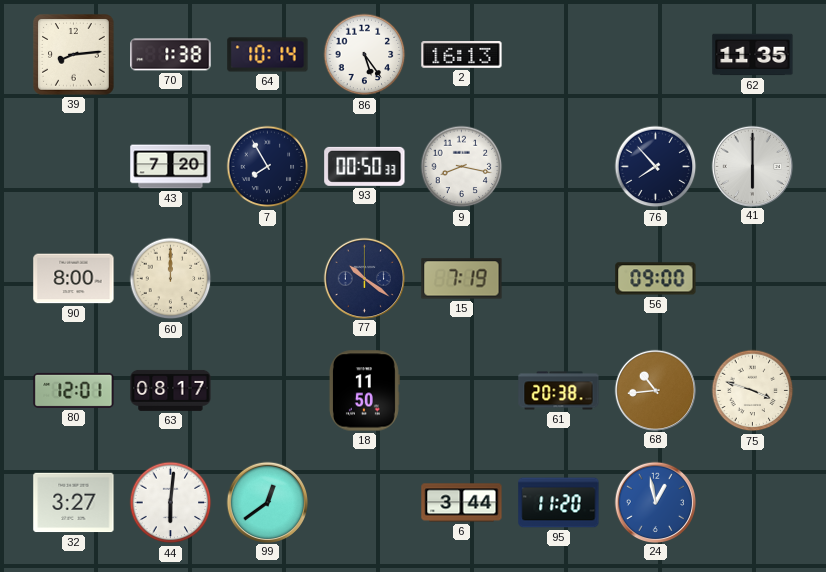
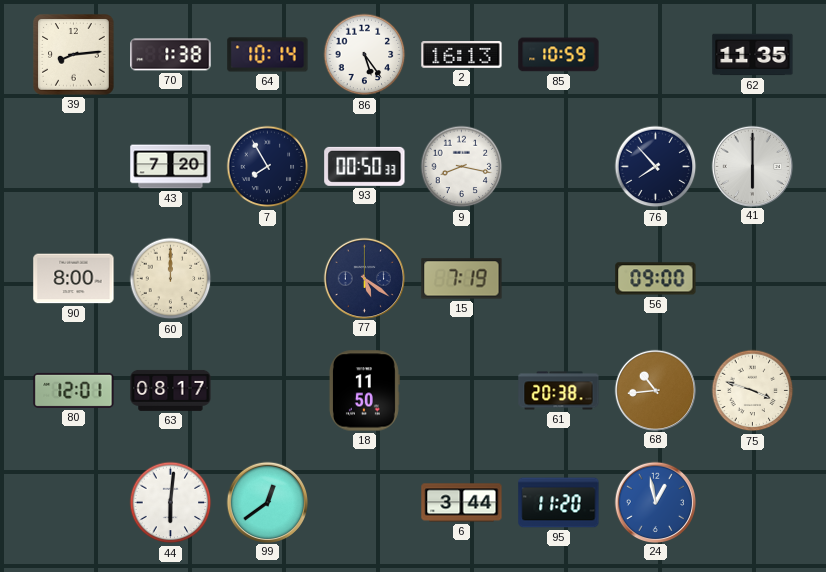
85: none -> 10:59
77: 10:21 -> 5:21
32: 3:27 -> none
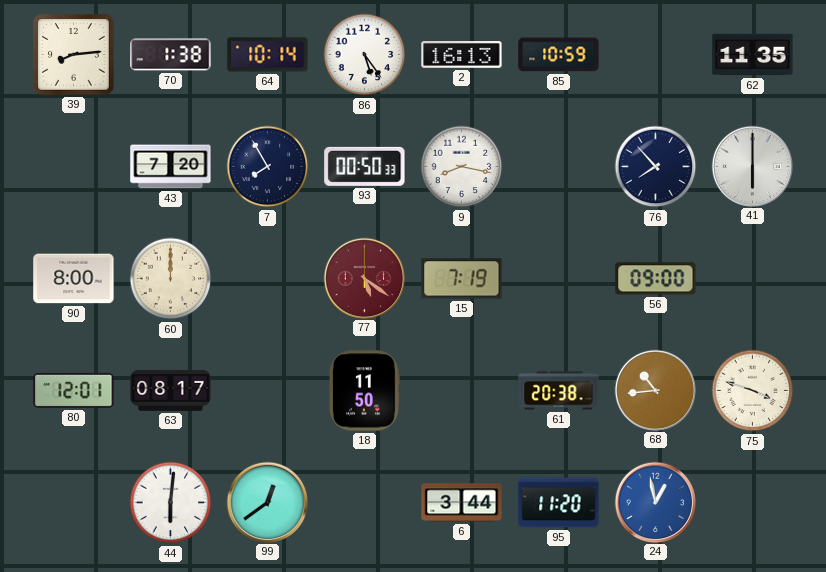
77 dial: navy -> burgundy
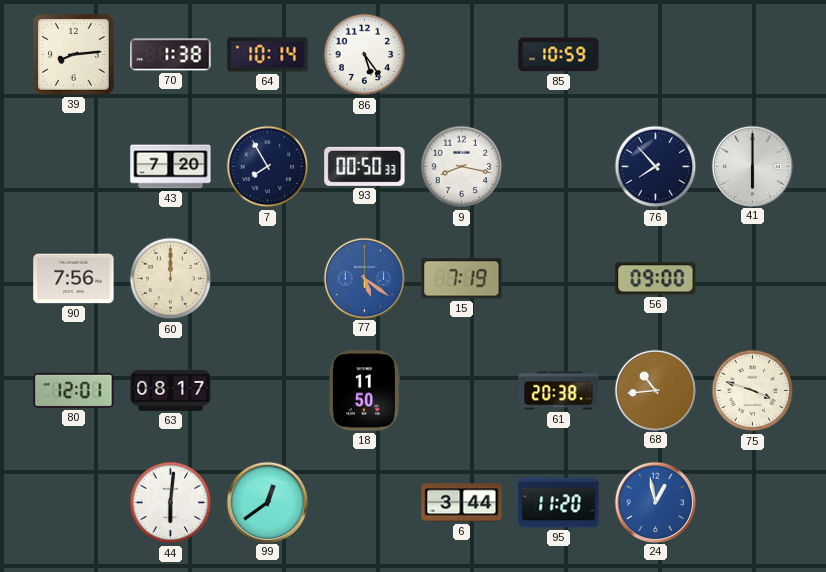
2: 16:13 -> none
62: 11:35 -> none
90: 8:00 -> 7:56
77 dial: burgundy -> blue
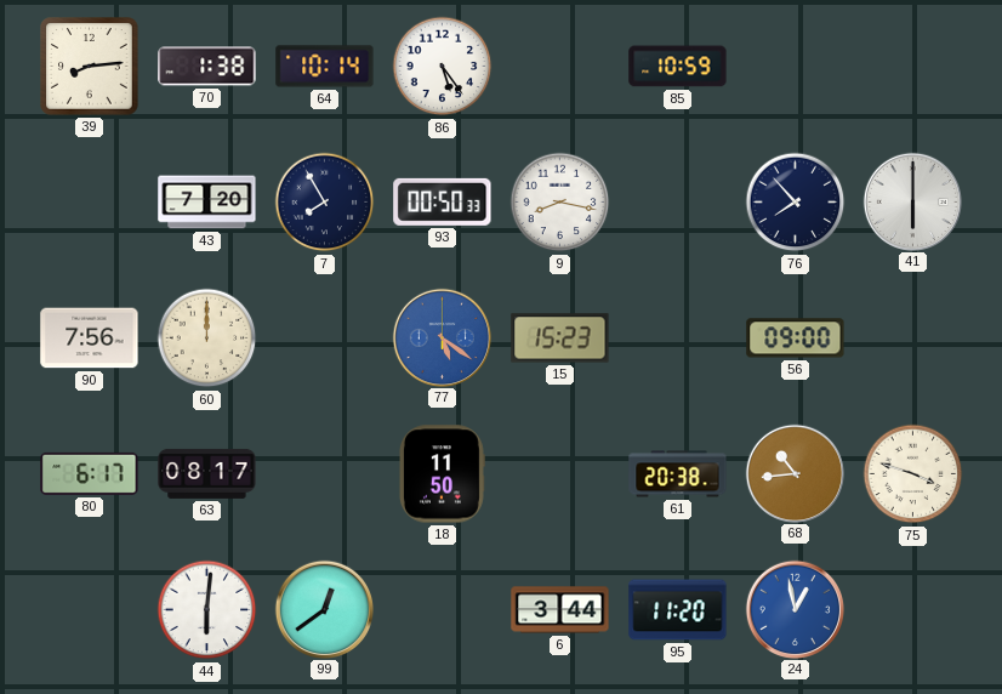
15: 7:19 -> 15:23
80: 12:01 -> 6:17
